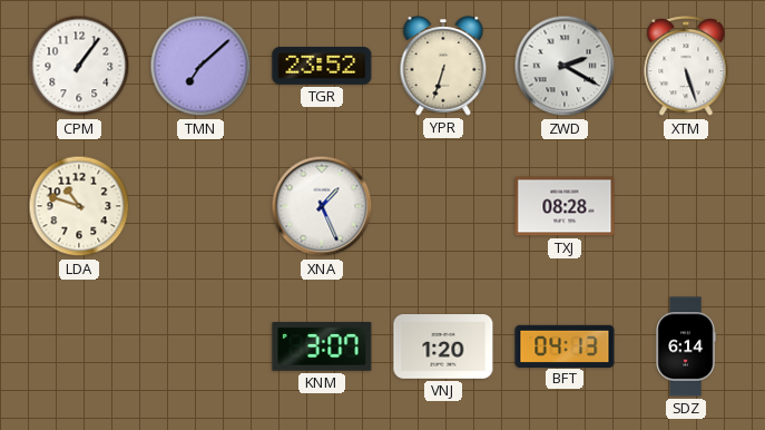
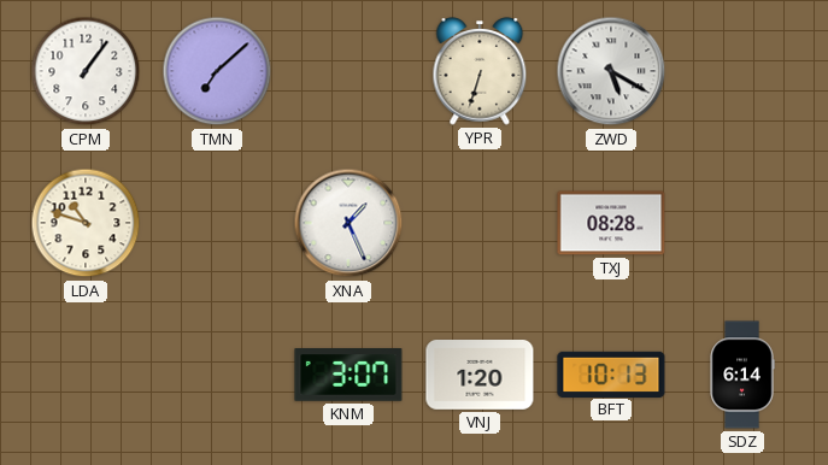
TGR: 23:52 -> none
ZWD: 2:20 -> 5:20
XTM: 5:27 -> none
BFT: 04:13 -> 10:13
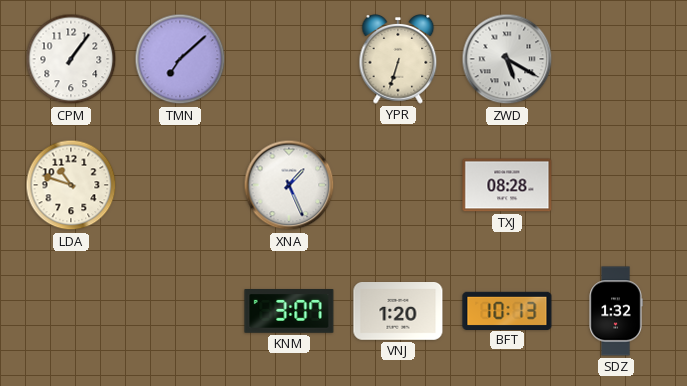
SDZ: 6:14 -> 1:32
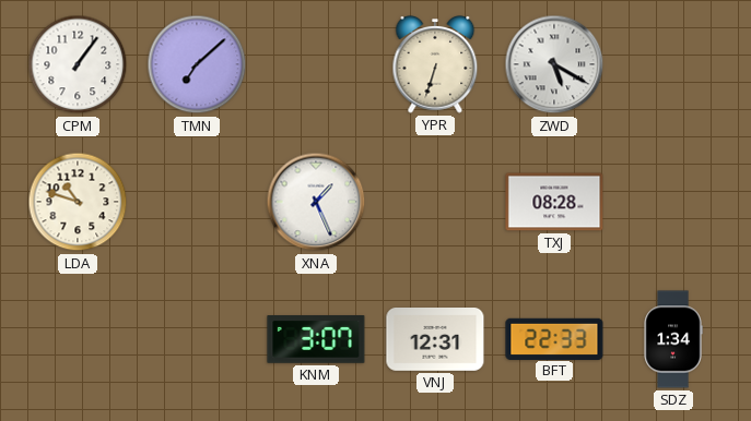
VNJ: 1:20 -> 12:31
BFT: 10:13 -> 22:33
SDZ: 1:32 -> 1:34
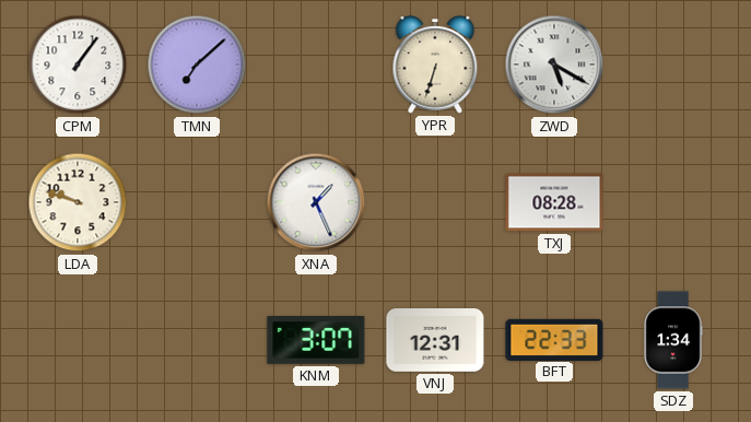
LDA: 10:48 -> 9:48
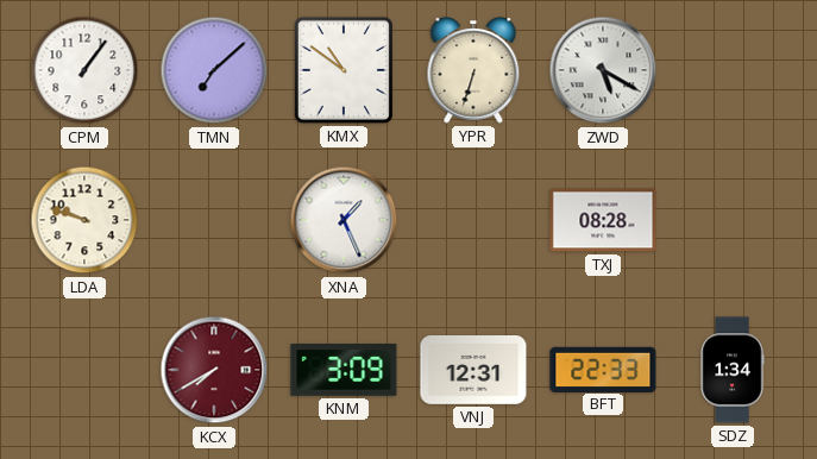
KMX: none -> 10:51
KCX: none -> 7:40
KNM: 3:07 -> 3:09
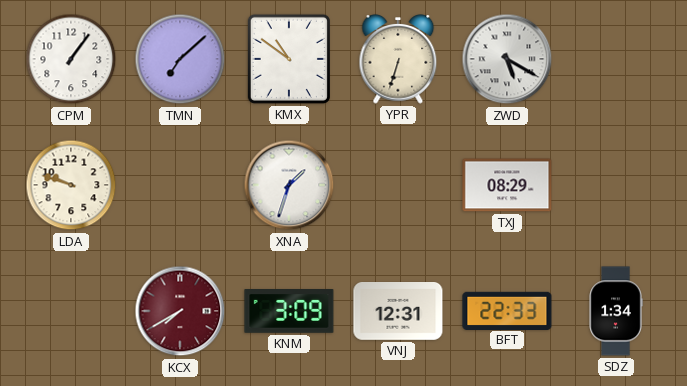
XNA: 1:26 -> 1:33
TXJ: 08:28 -> 08:29
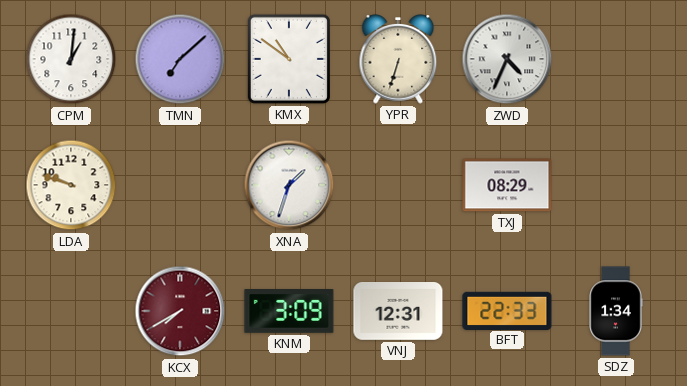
CPM: 1:06 -> 1:01
ZWD: 5:20 -> 4:34
